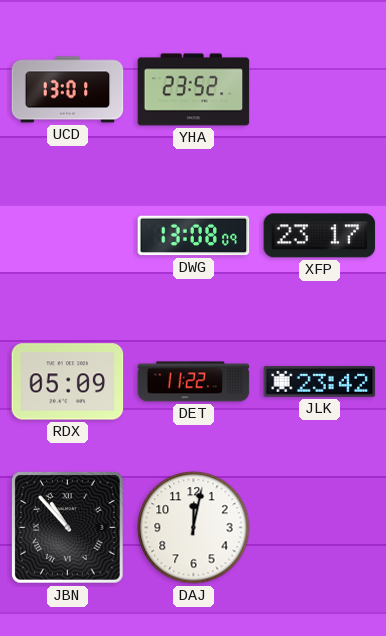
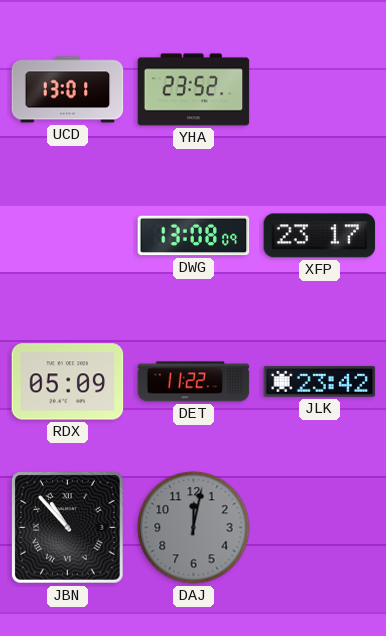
DAJ dial: white -> grey
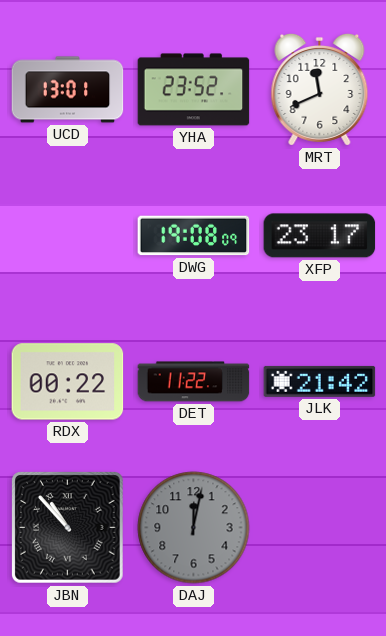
MRT: none -> 11:41
DWG: 13:08 -> 19:08
RDX: 05:09 -> 00:22
JLK: 23:42 -> 21:42
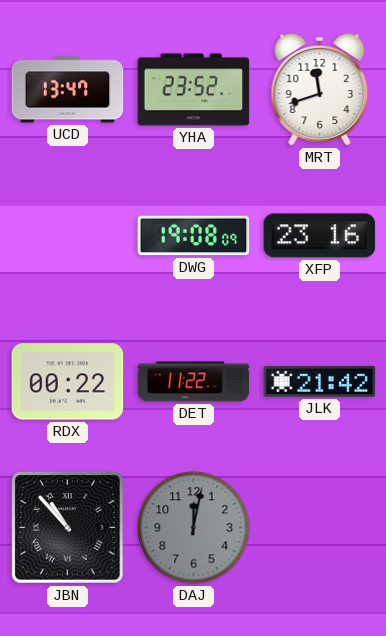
UCD: 13:01 -> 13:47
MRT: 11:41 -> 11:42
XFP: 23:17 -> 23:16
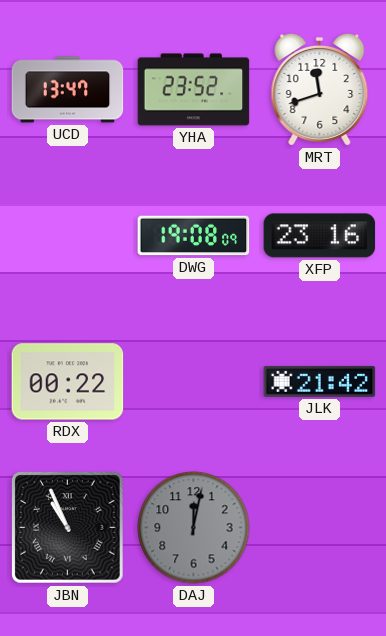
DET: 11:22 -> none
JBN: 10:53 -> 10:56
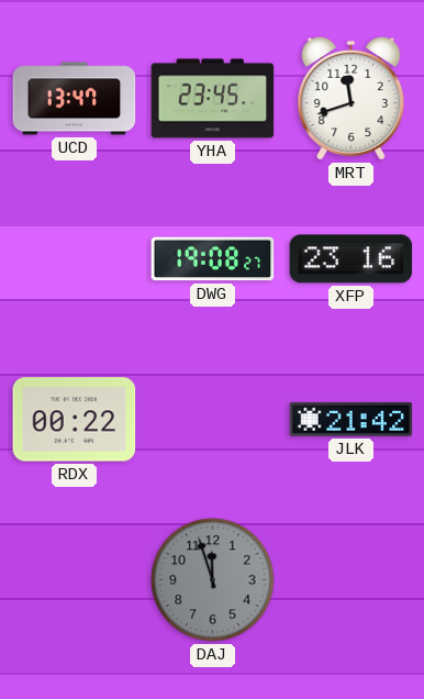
YHA: 23:52 -> 23:45
DWG: 19:08:09 -> 19:08:27
JBN: 10:56 -> none
DAJ: 12:02 -> 11:57
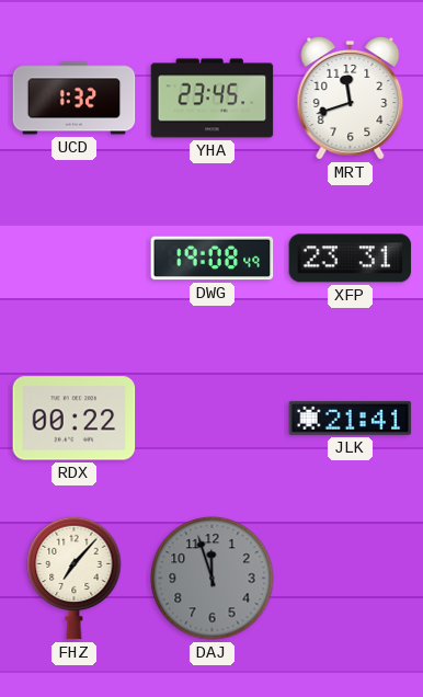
UCD: 13:47 -> 1:32
DWG: 19:08:27 -> 19:08:49
XFP: 23:16 -> 23:31
JLK: 21:42 -> 21:41
FHZ: none -> 7:07
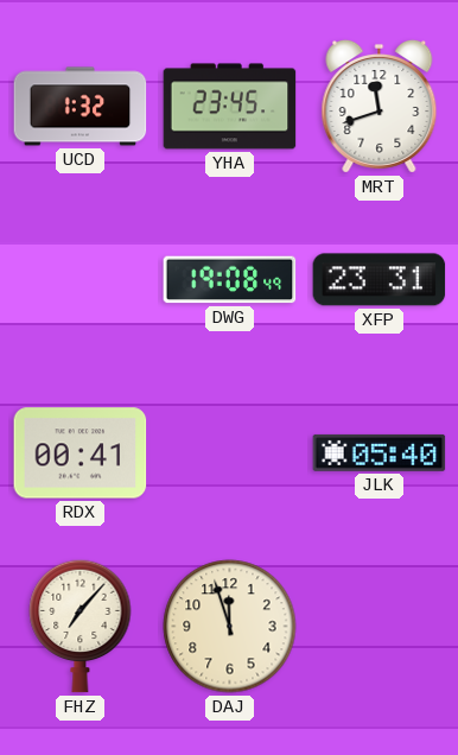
RDX: 00:22 -> 00:41
JLK: 21:41 -> 05:40
DAJ dial: grey -> cream
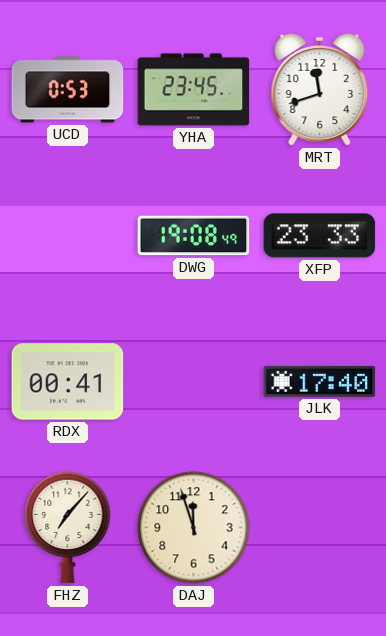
UCD: 1:32 -> 0:53
XFP: 23:31 -> 23:33
JLK: 05:40 -> 17:40
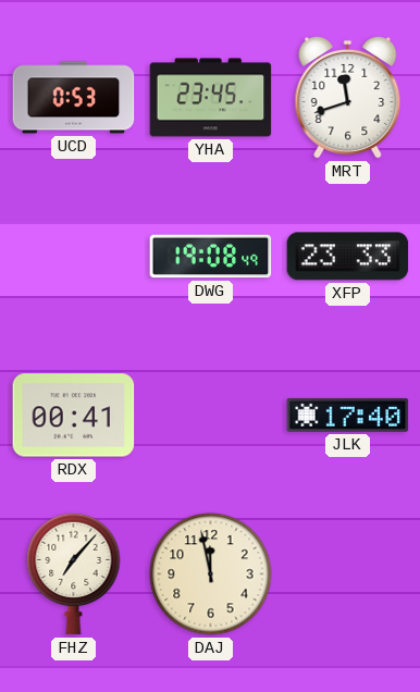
DAJ: 11:57 -> 11:58
